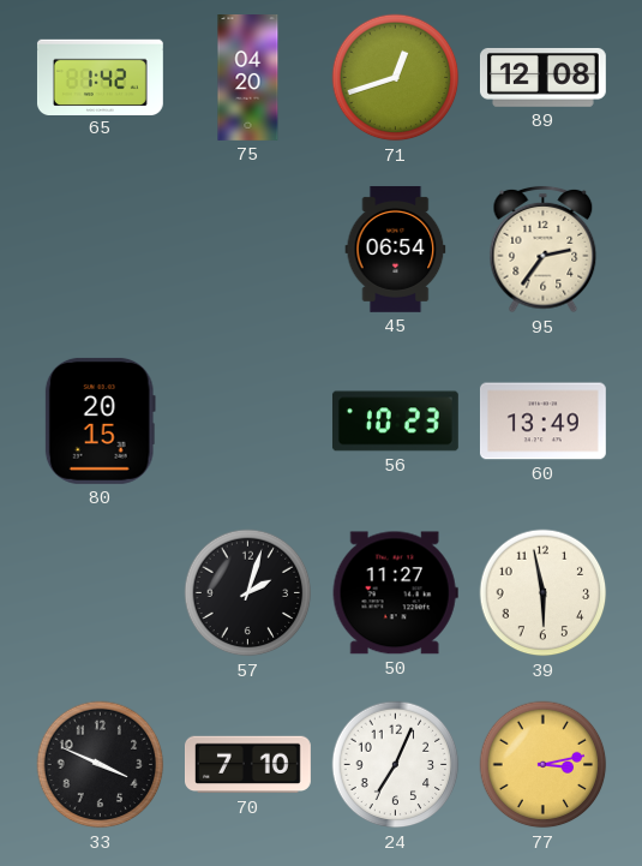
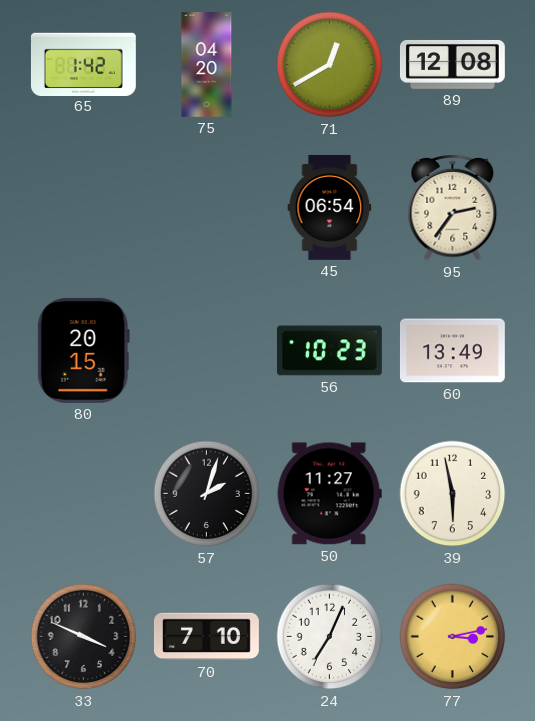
71: 12:42 -> 12:40
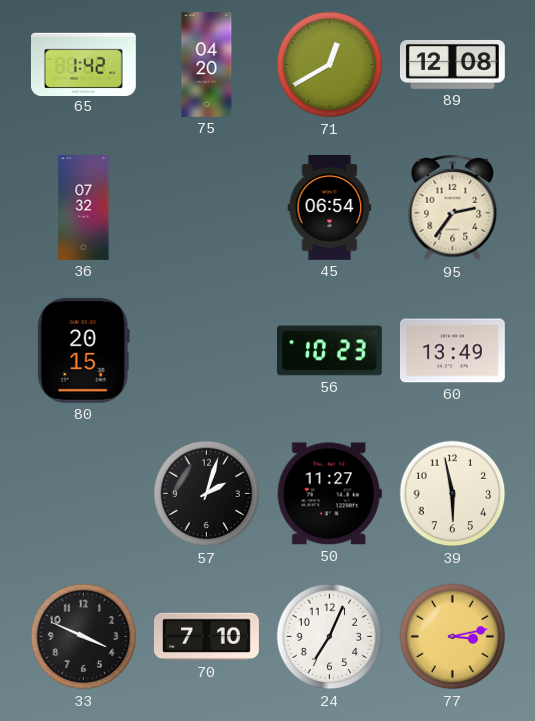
36: none -> 07:32
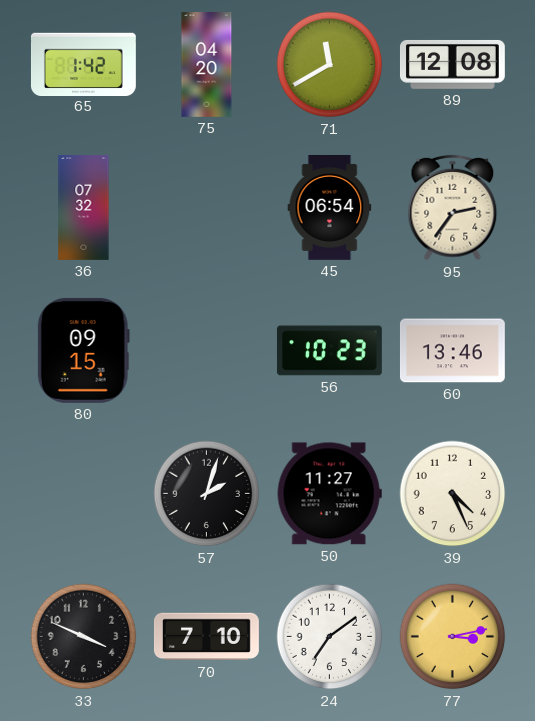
71: 12:40 -> 11:40
80: 20:15 -> 09:15
60: 13:49 -> 13:46
39: 5:58 -> 4:26
24: 7:04 -> 7:09
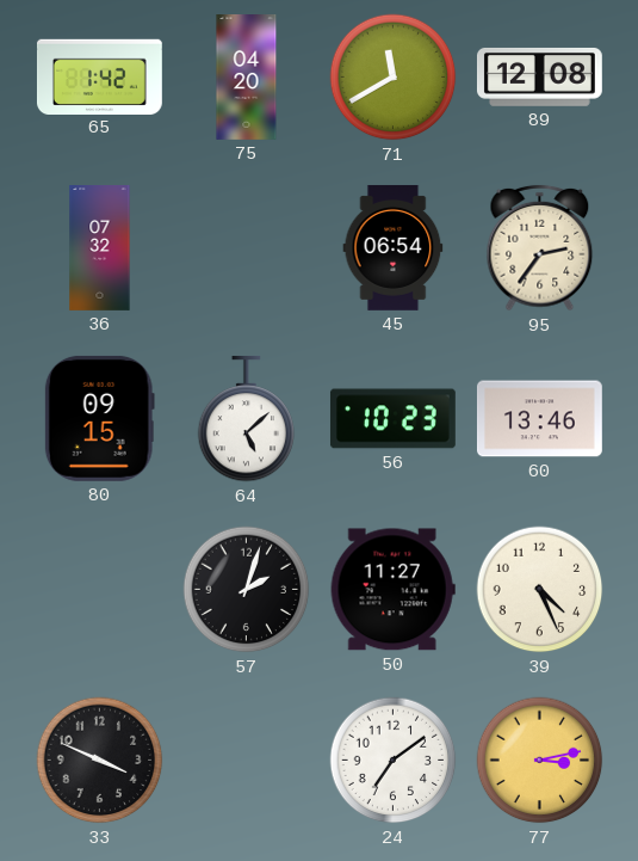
64: none -> 5:08
70: 7:10 -> none
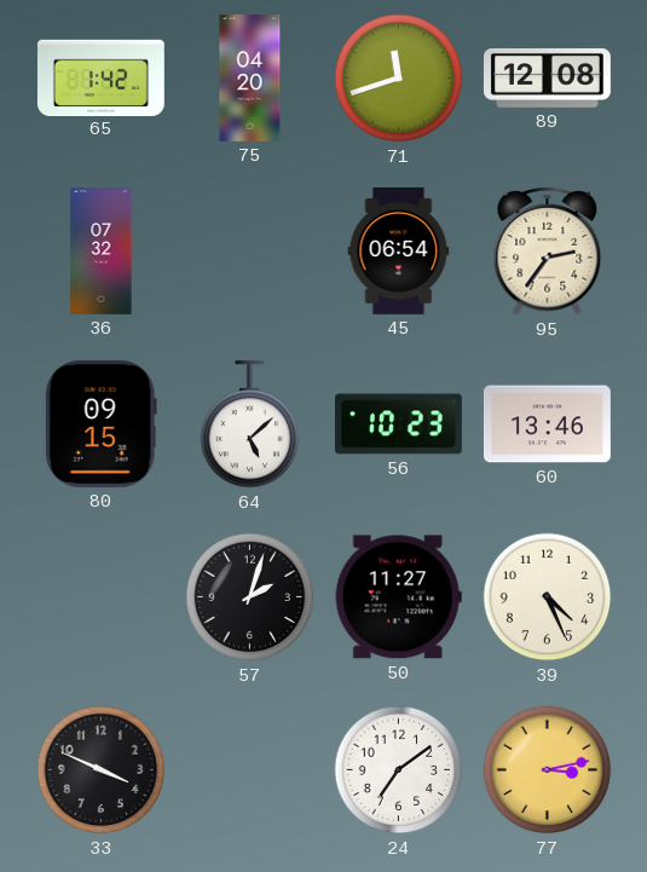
71: 11:40 -> 11:42
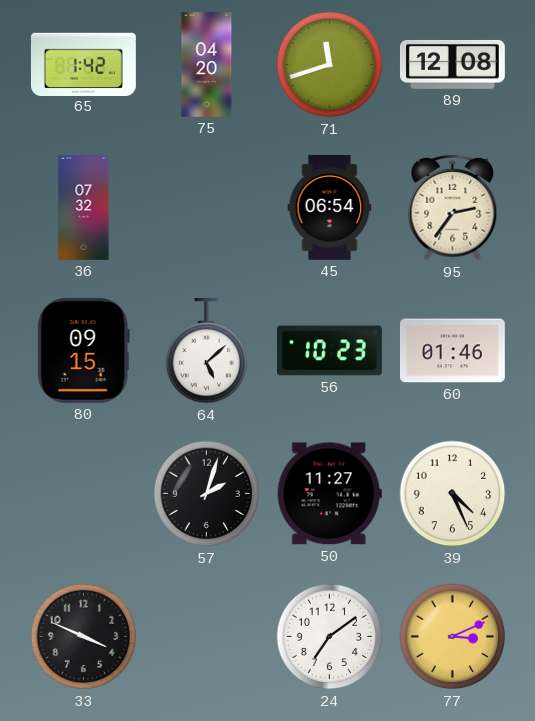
60: 13:46 -> 01:46
77: 3:13 -> 3:11
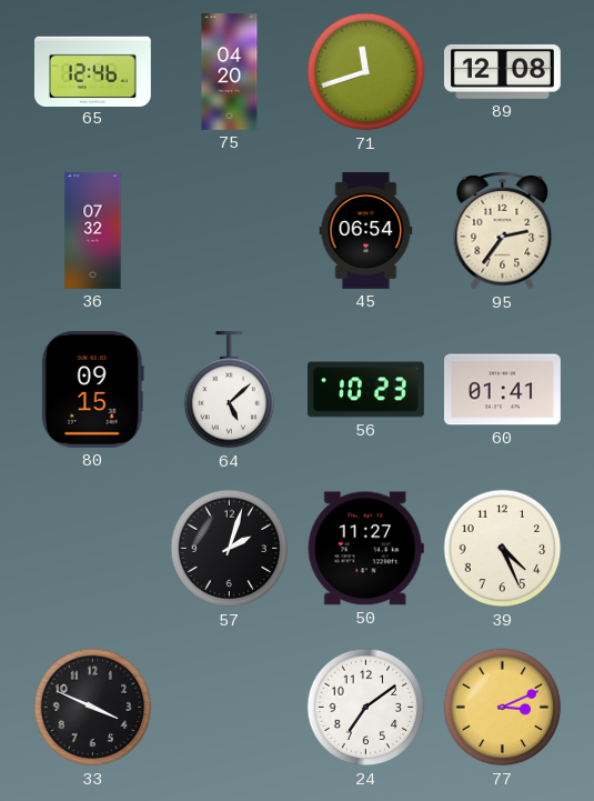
65: 1:42 -> 12:46
60: 01:46 -> 01:41
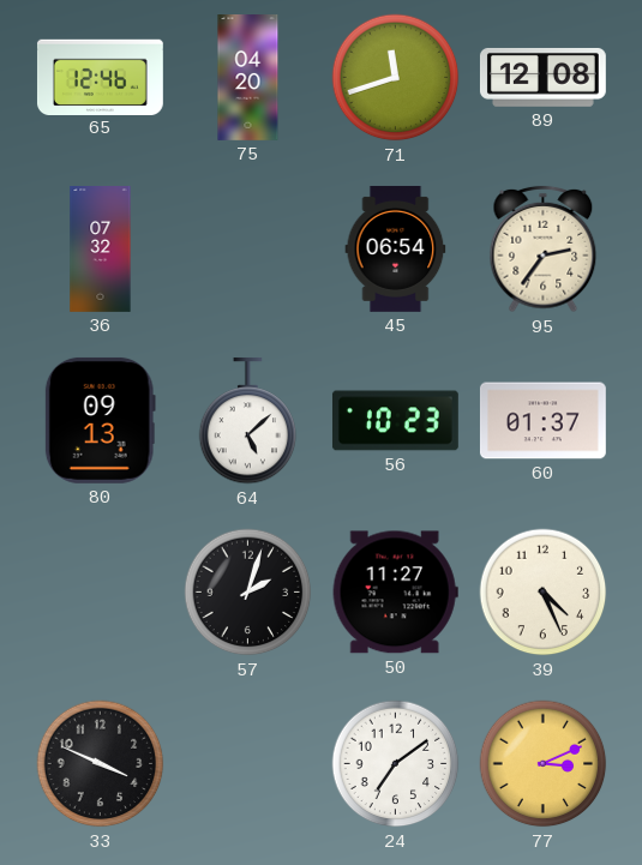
80: 09:15 -> 09:13
60: 01:41 -> 01:37
